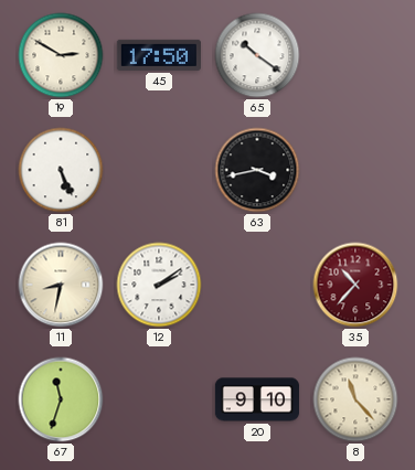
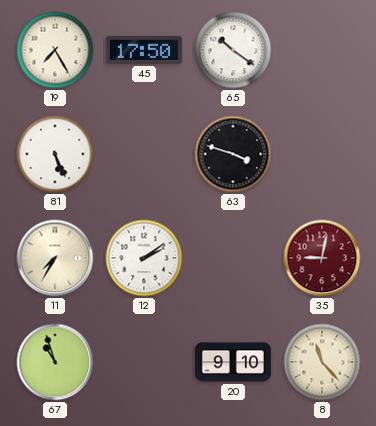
19: 2:50 -> 7:25
63: 3:43 -> 3:48
11: 8:32 -> 7:35
35: 10:37 -> 9:02
67: 11:33 -> 10:57
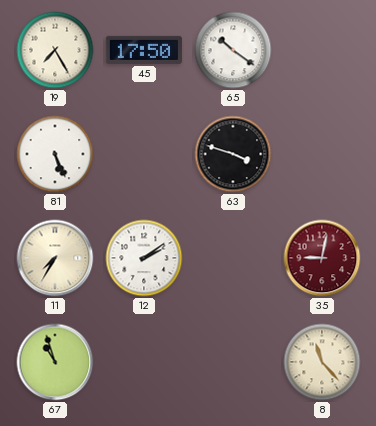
20: 9:10 -> none
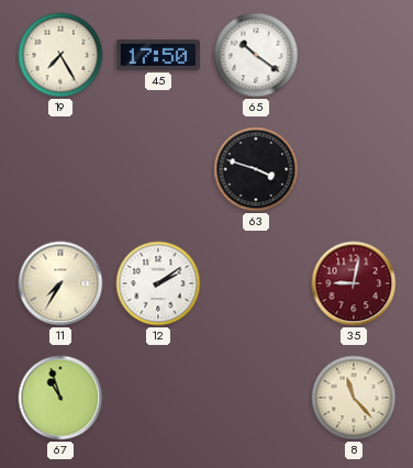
81: 5:26 -> none
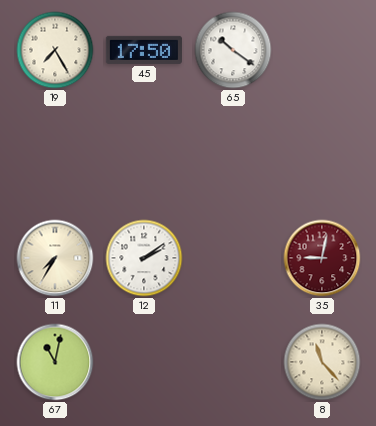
63: 3:48 -> none
67: 10:57 -> 11:02
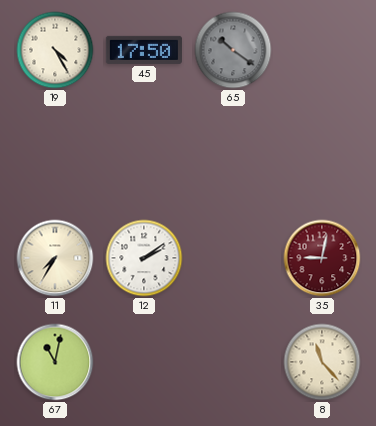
19: 7:25 -> 4:25
65 dial: white -> grey
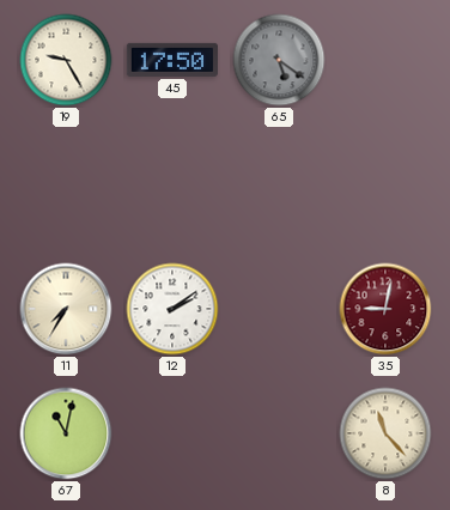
19: 4:25 -> 9:25
65: 10:21 -> 5:21
